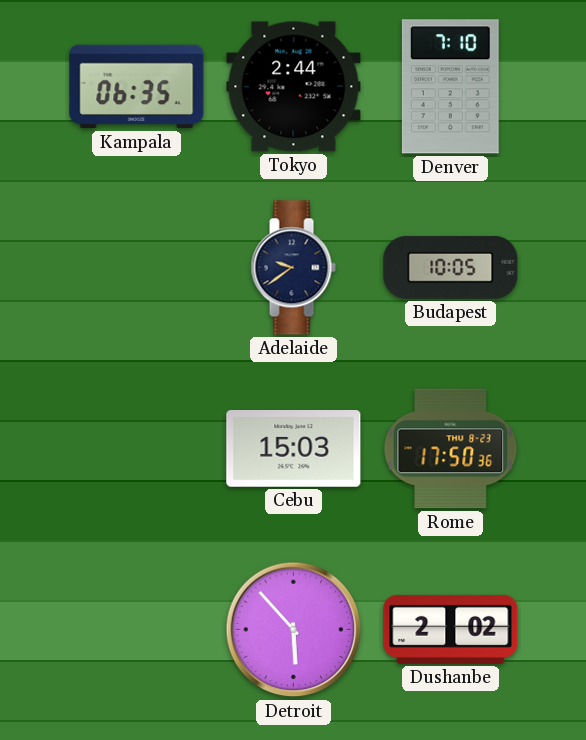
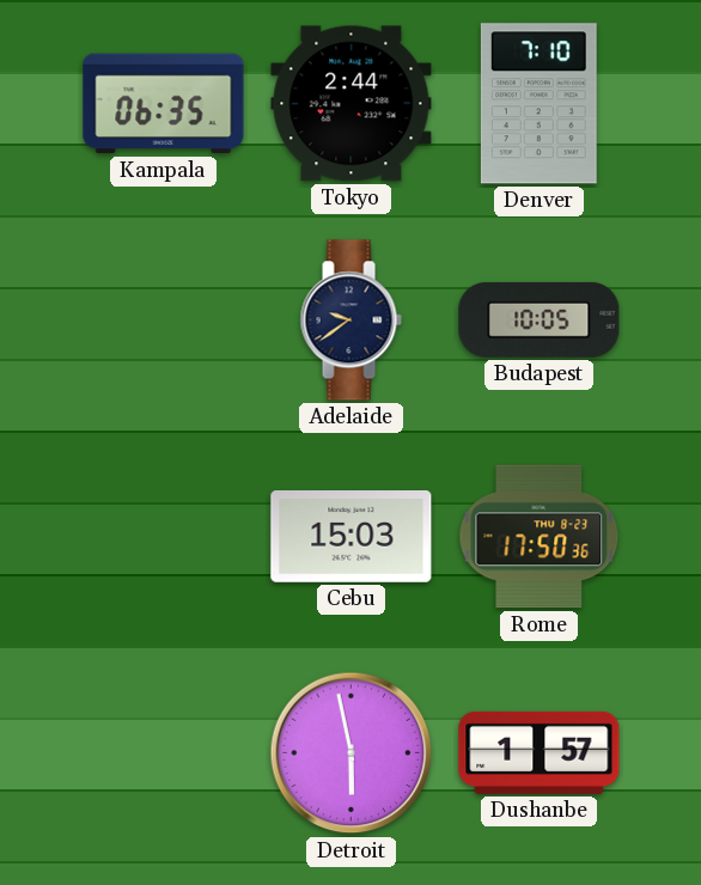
Detroit: 5:53 -> 5:58
Dushanbe: 2:02 -> 1:57
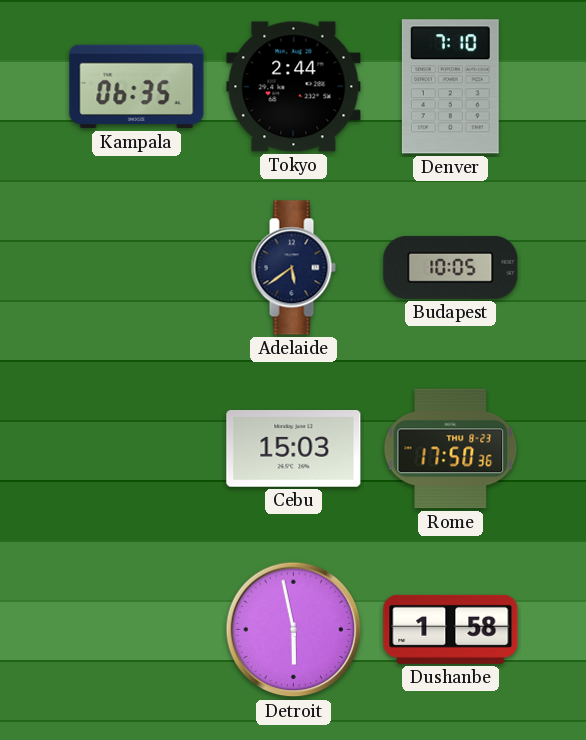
Adelaide: 9:39 -> 5:39
Dushanbe: 1:57 -> 1:58
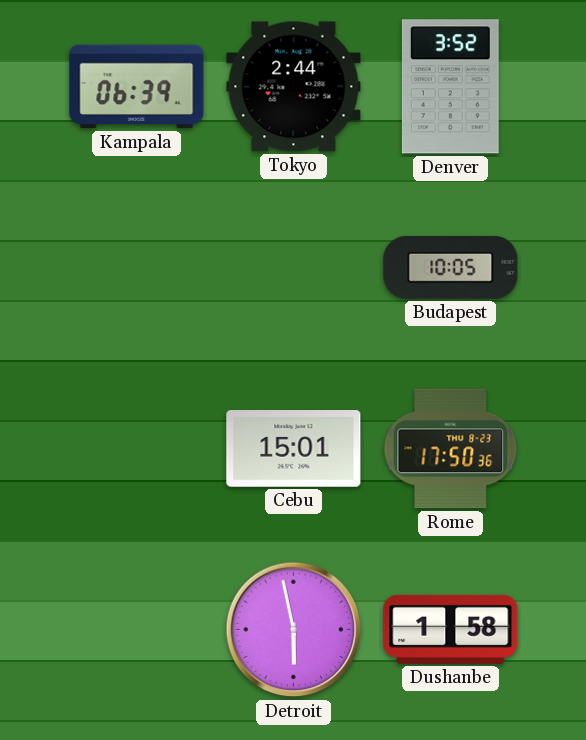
Kampala: 06:35 -> 06:39
Denver: 7:10 -> 3:52
Adelaide: 5:39 -> none
Cebu: 15:03 -> 15:01
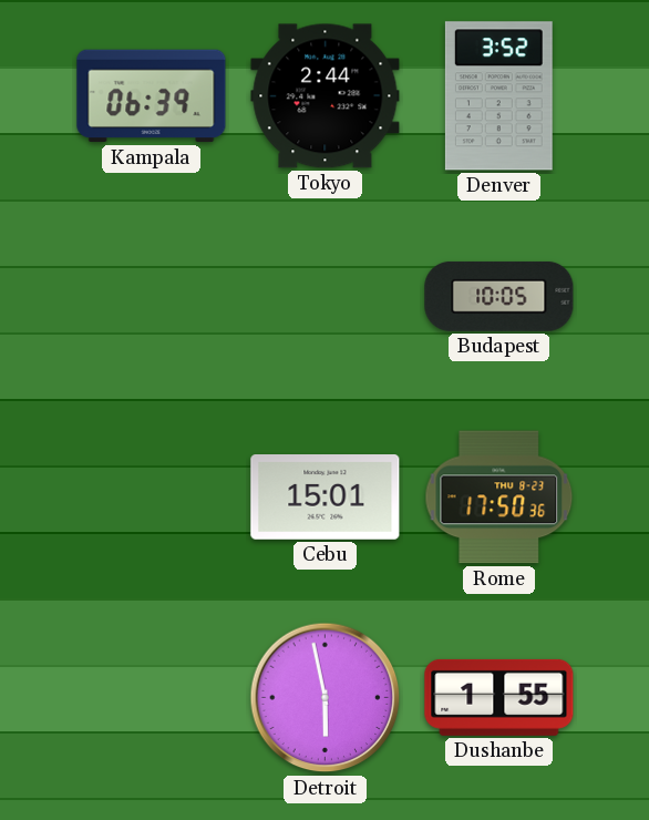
Dushanbe: 1:58 -> 1:55
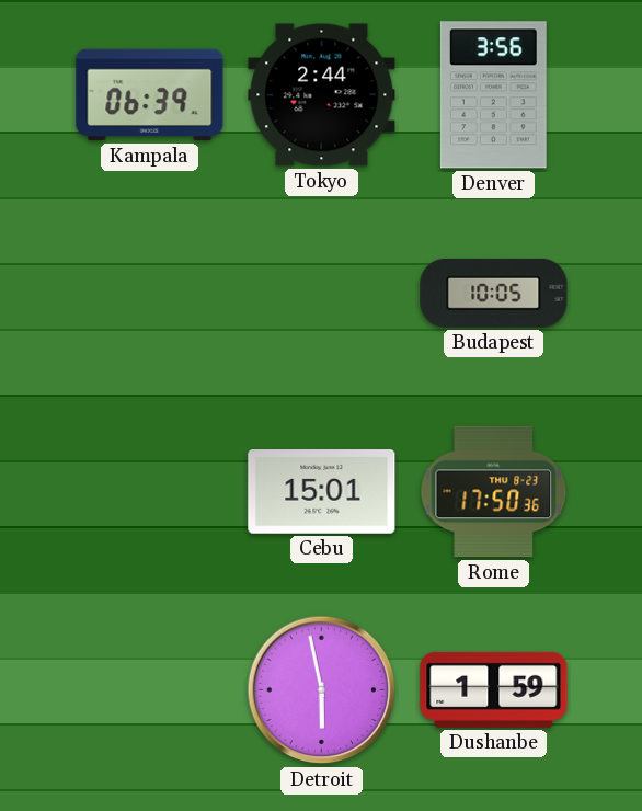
Denver: 3:52 -> 3:56
Dushanbe: 1:55 -> 1:59
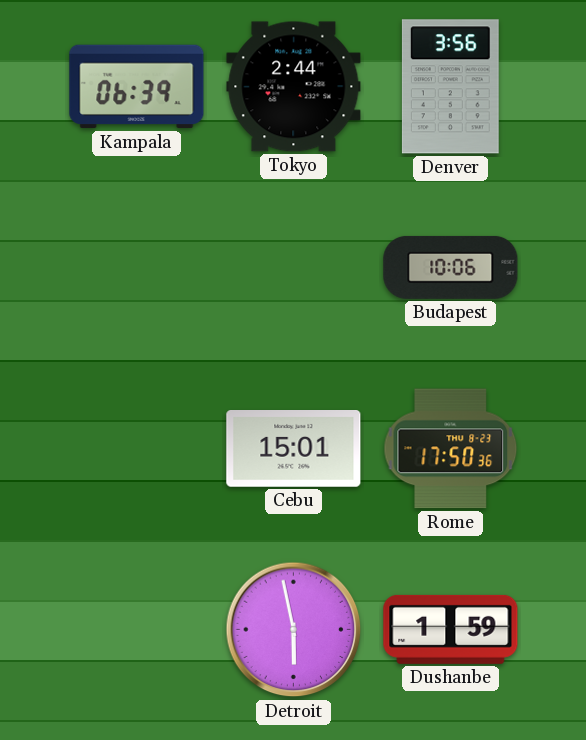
Budapest: 10:05 -> 10:06
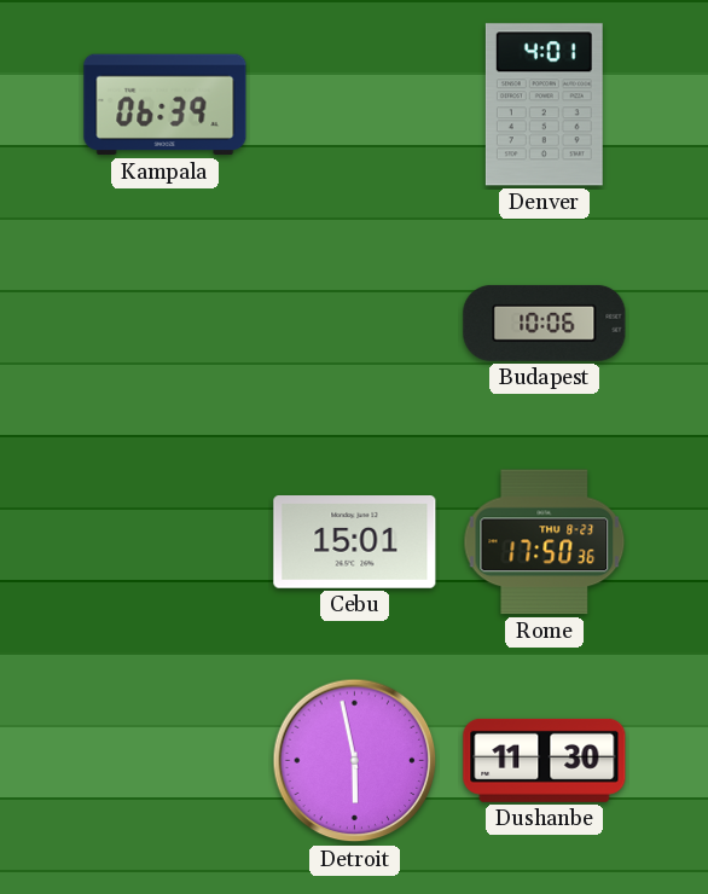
Tokyo: 2:44 -> none
Denver: 3:56 -> 4:01
Dushanbe: 1:59 -> 11:30
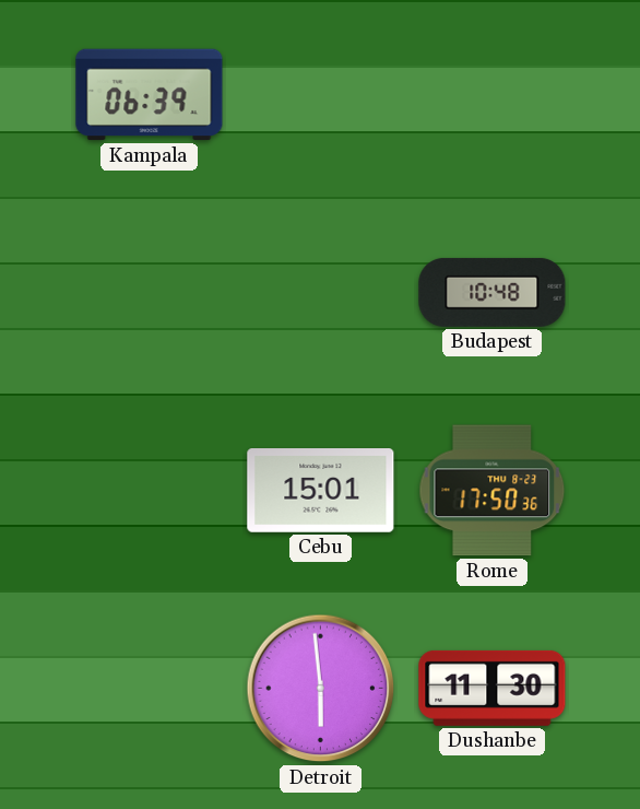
Denver: 4:01 -> none
Budapest: 10:06 -> 10:48
Detroit: 5:58 -> 5:59
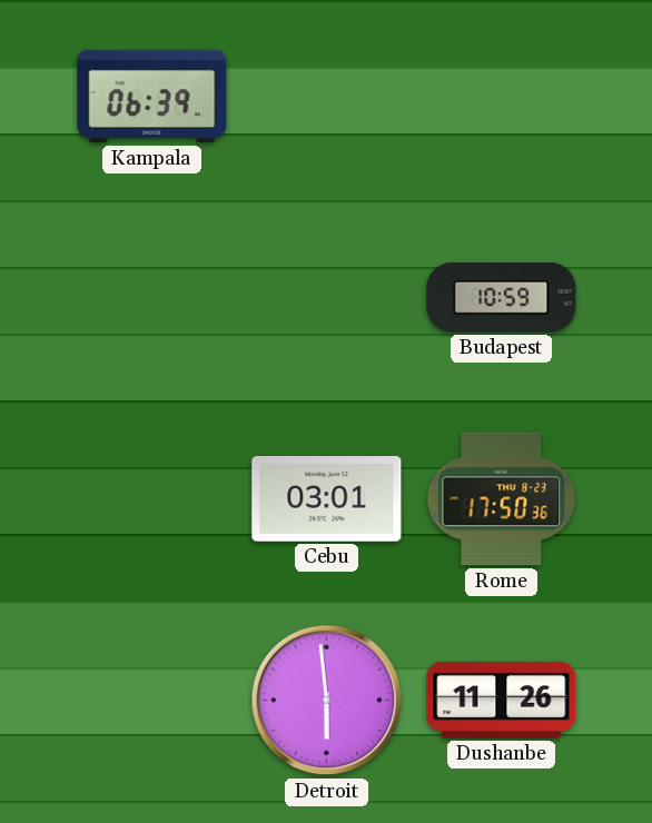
Budapest: 10:48 -> 10:59
Cebu: 15:01 -> 03:01
Dushanbe: 11:30 -> 11:26
